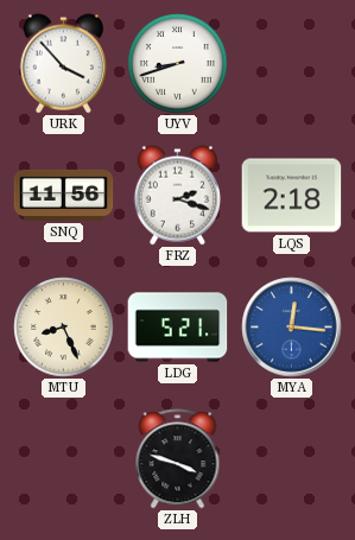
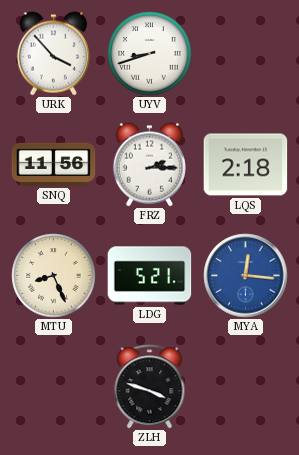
FRZ: 2:18 -> 2:15
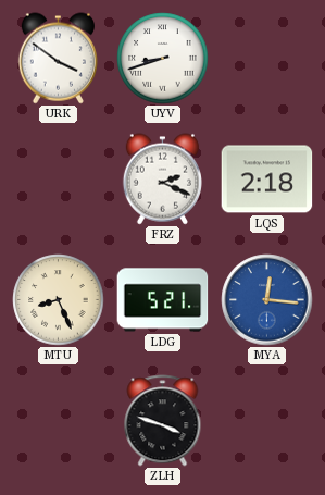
URK: 3:53 -> 3:51
SNQ: 11:56 -> none
FRZ: 2:15 -> 2:19
